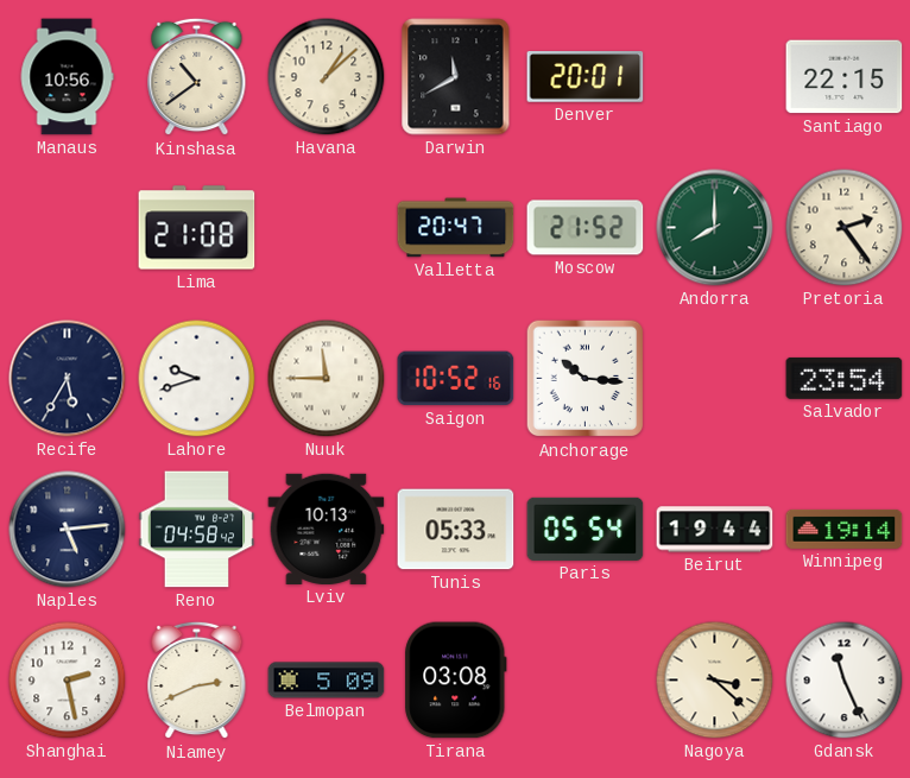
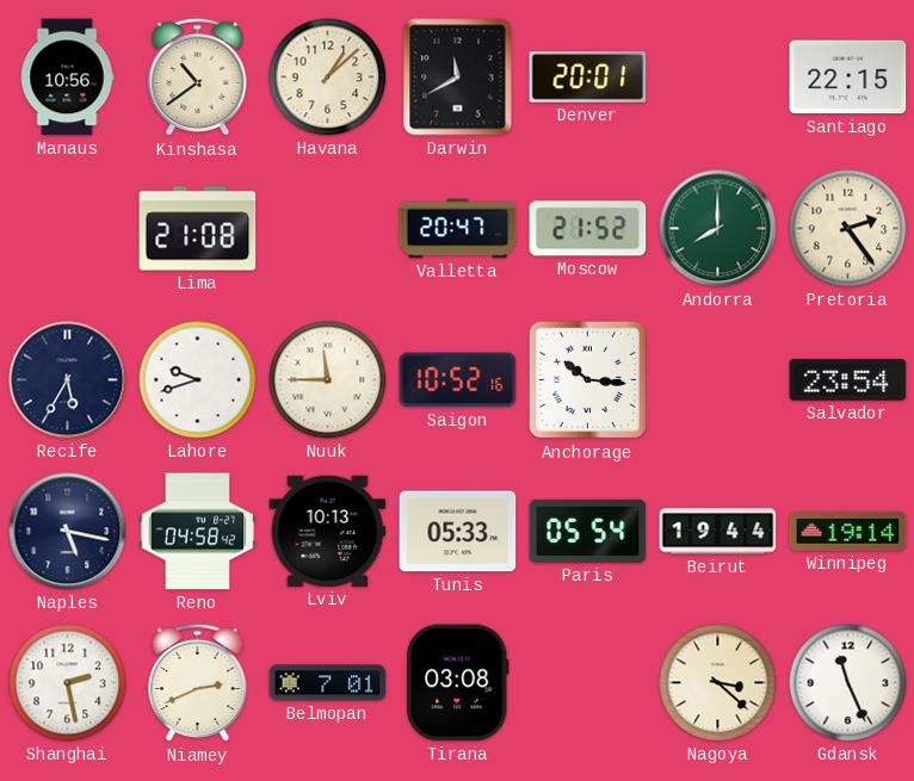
Naples: 5:14 -> 5:17
Belmopan: 5:09 -> 7:01
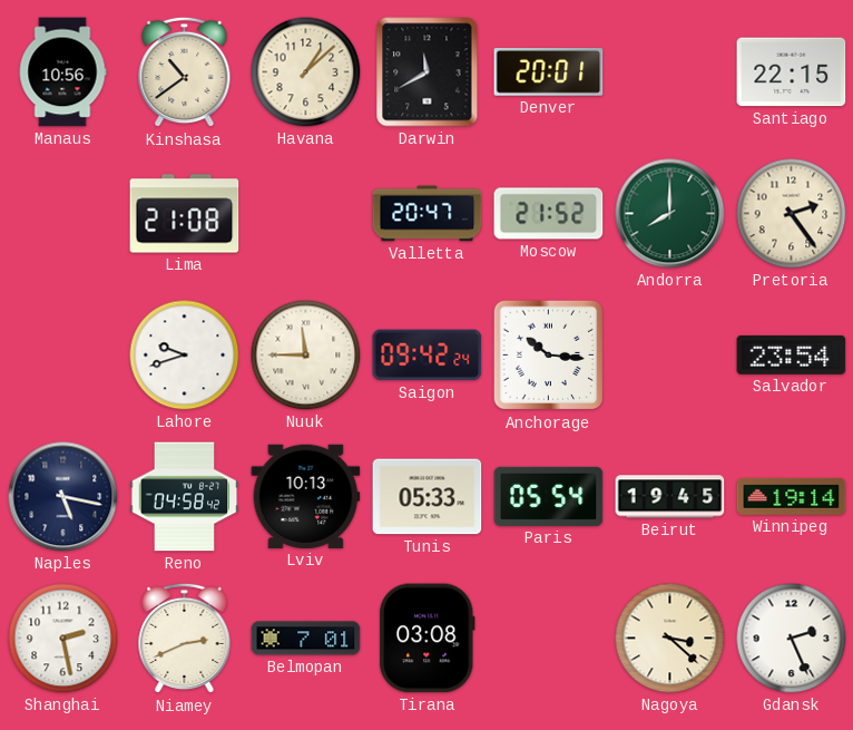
Recife: 5:35 -> none
Saigon: 10:52 -> 09:42
Beirut: 19:44 -> 19:45
Gdansk: 11:26 -> 2:26
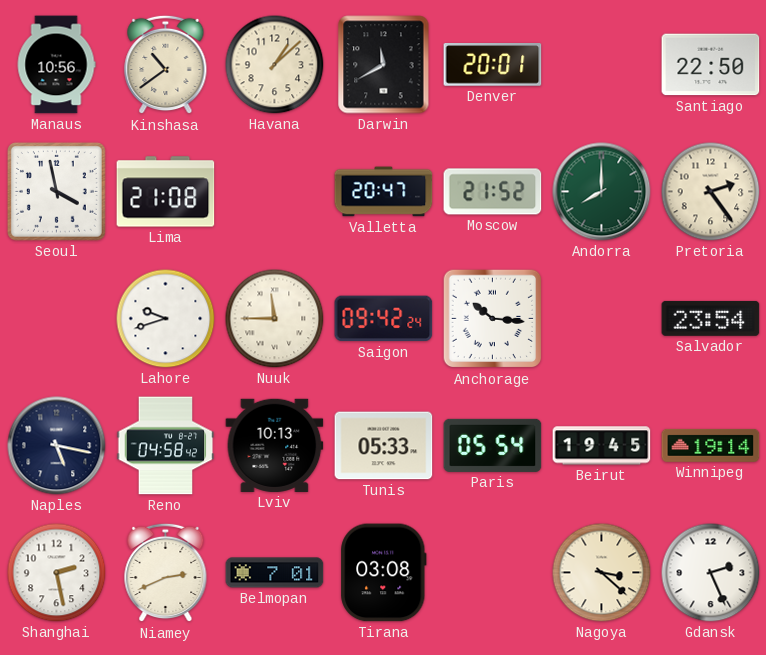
Santiago: 22:15 -> 22:50
Seoul: none -> 3:58
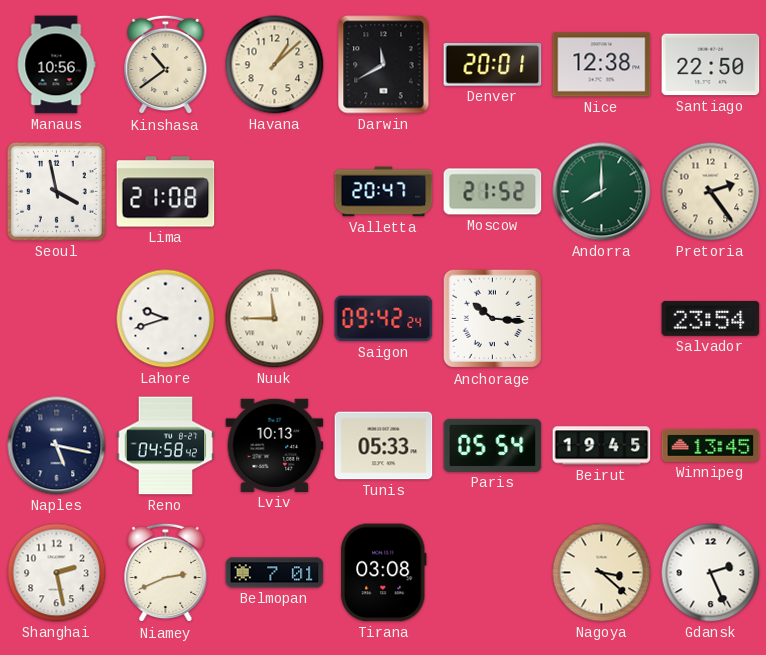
Nice: none -> 12:38
Winnipeg: 19:14 -> 13:45
